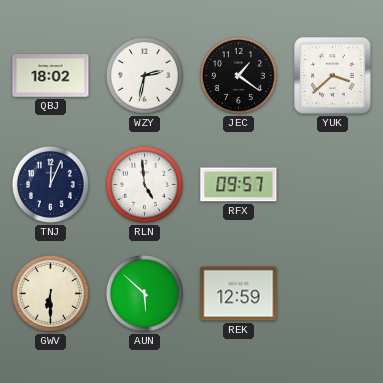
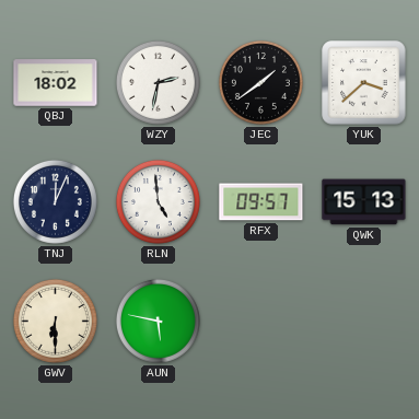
JEC: 1:21 -> 1:39
QWK: none -> 15:13
AUN: 5:52 -> 5:47
REK: 12:59 -> none
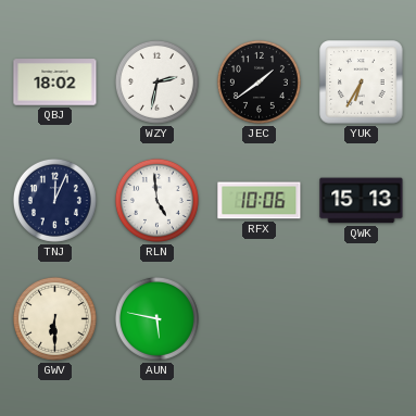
YUK: 3:38 -> 6:35
RFX: 09:57 -> 10:06
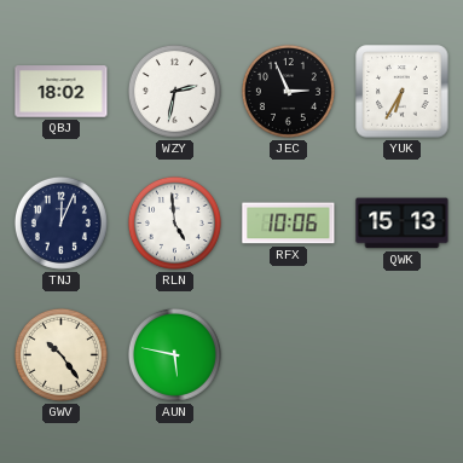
JEC: 1:39 -> 2:56
GWV: 6:30 -> 10:24
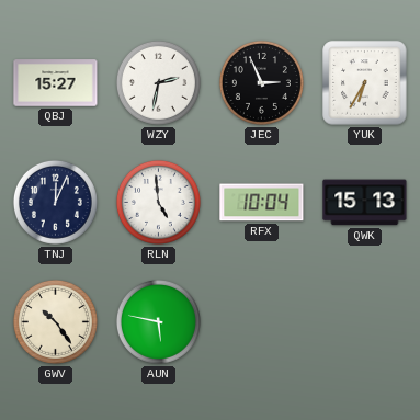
QBJ: 18:02 -> 15:27
RFX: 10:06 -> 10:04
